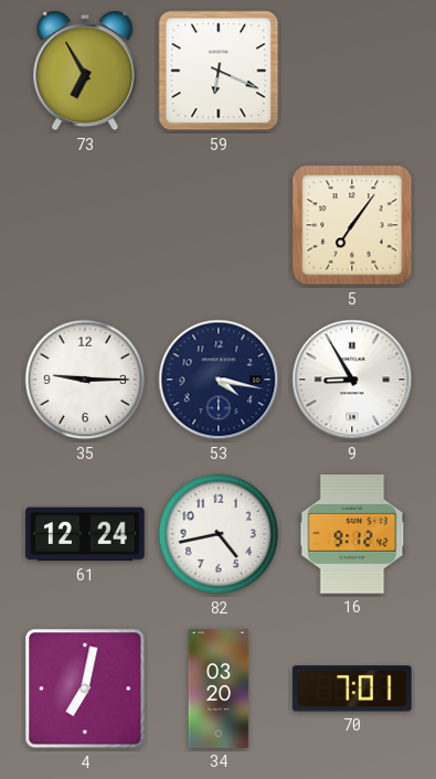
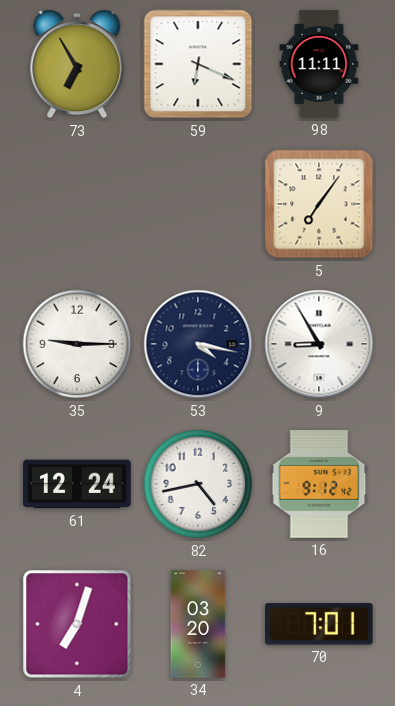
98: none -> 11:11
4: 7:02 -> 7:03
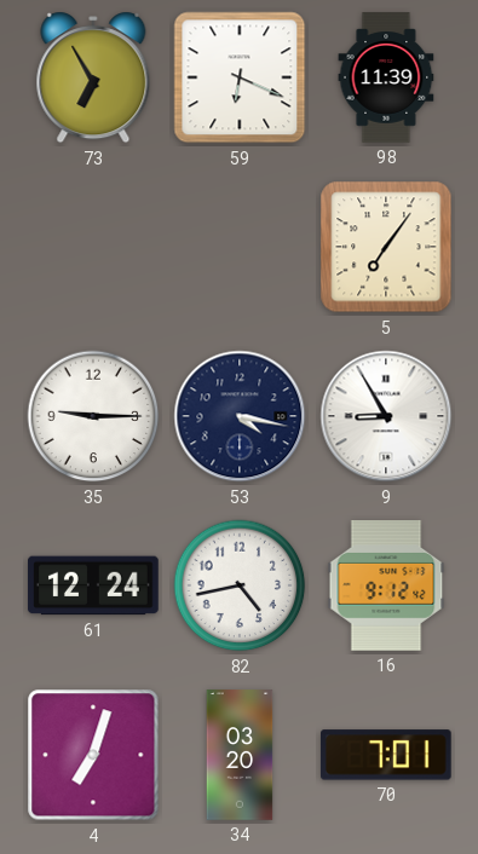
98: 11:11 -> 11:39
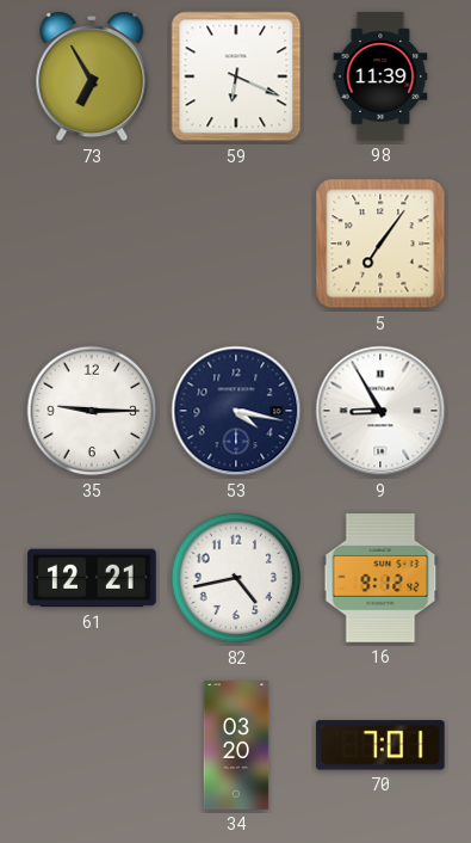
61: 12:24 -> 12:21
4: 7:03 -> none
